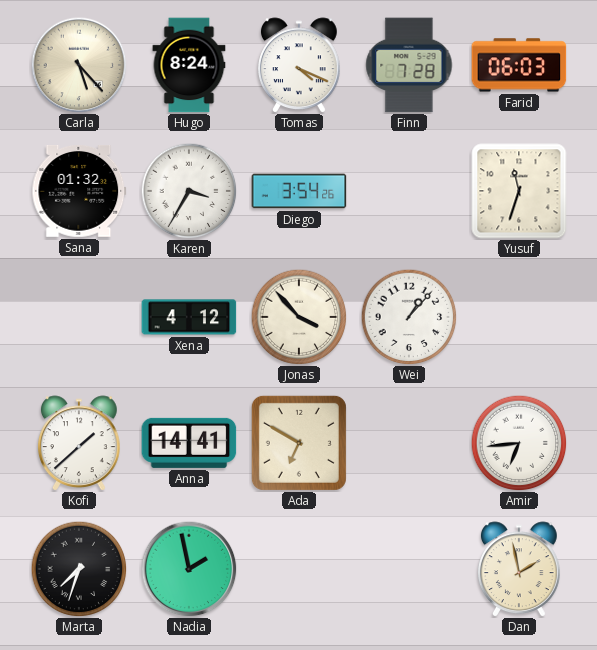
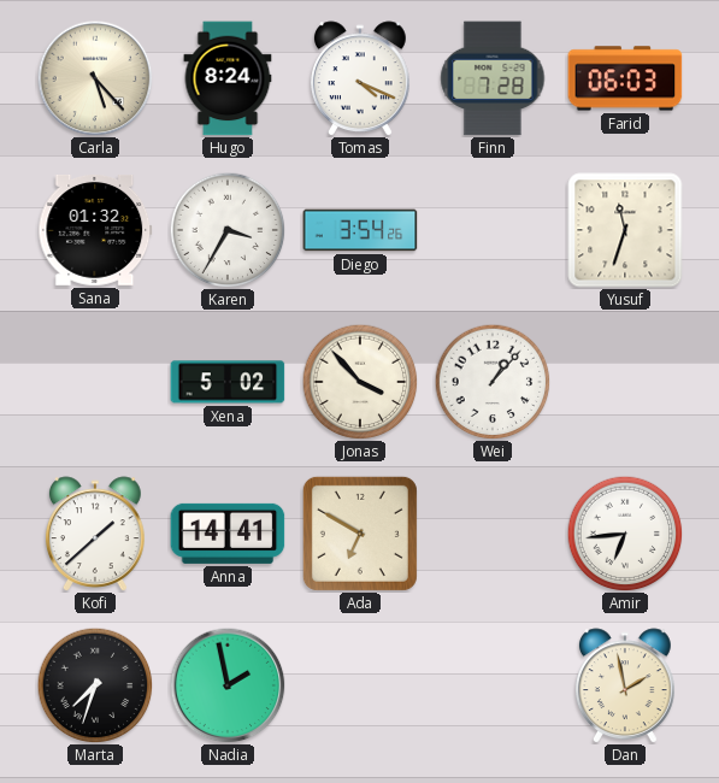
Xena: 4:12 -> 5:02
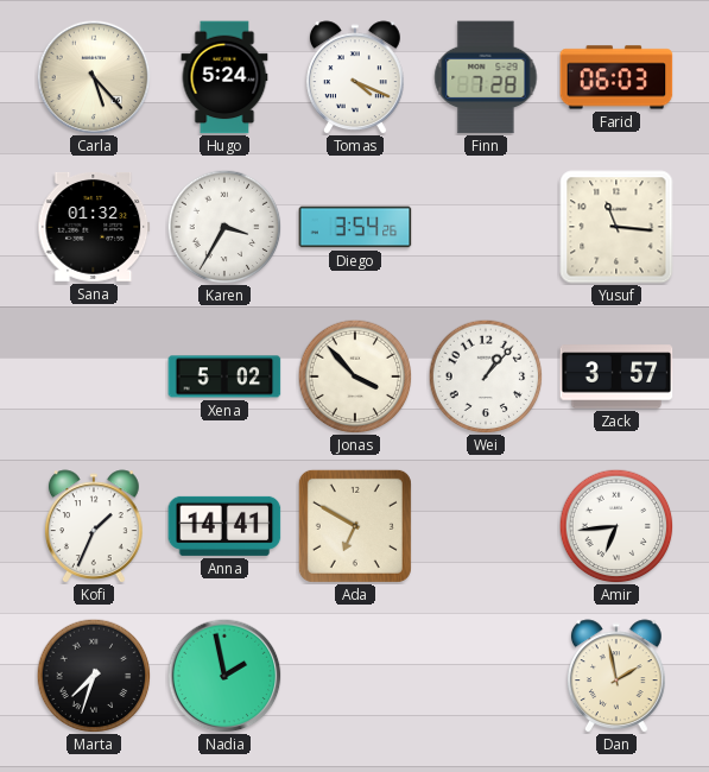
Hugo: 8:24 -> 5:24
Yusuf: 11:33 -> 11:16
Zack: none -> 3:57
Kofi: 1:38 -> 1:34
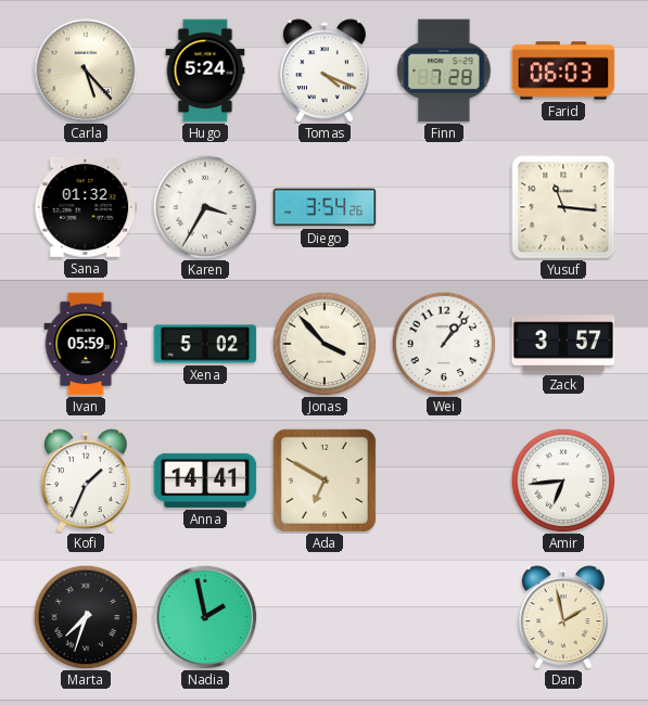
Ivan: none -> 05:59
